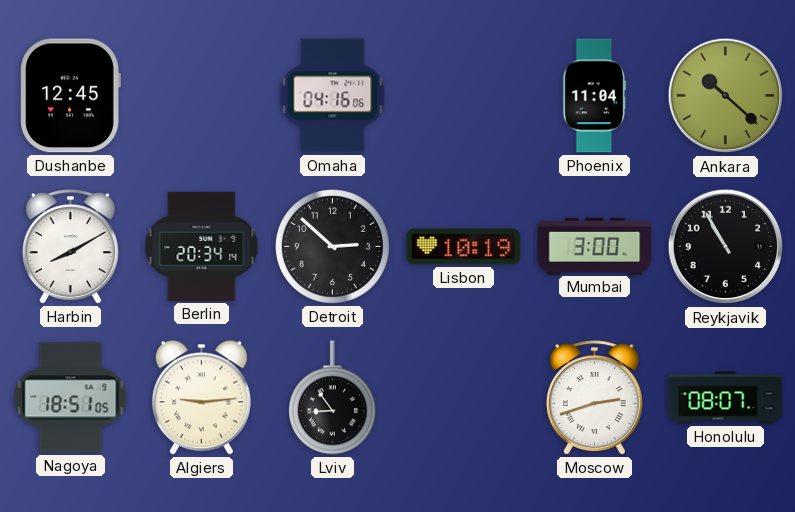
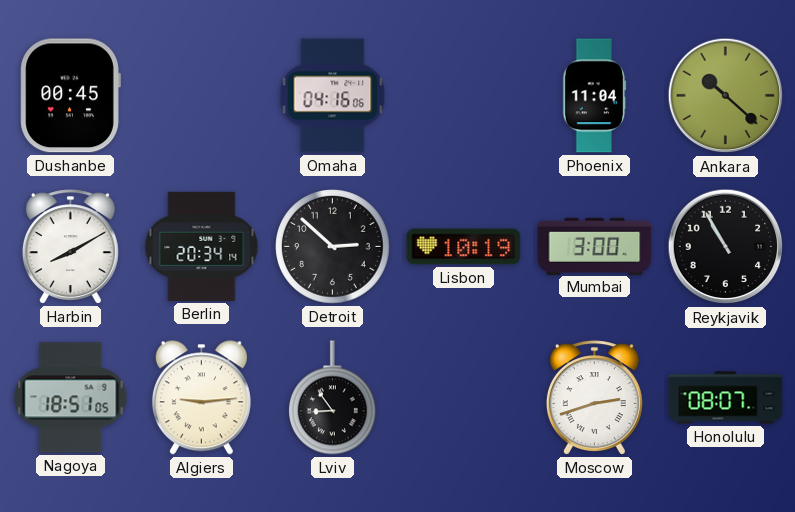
Dushanbe: 12:45 -> 00:45
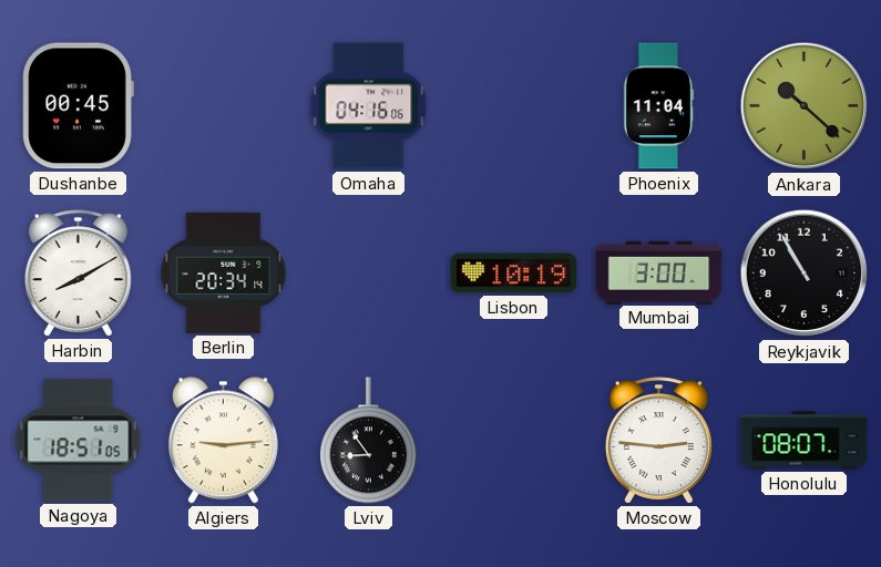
Detroit: 2:52 -> none
Moscow: 2:42 -> 2:46
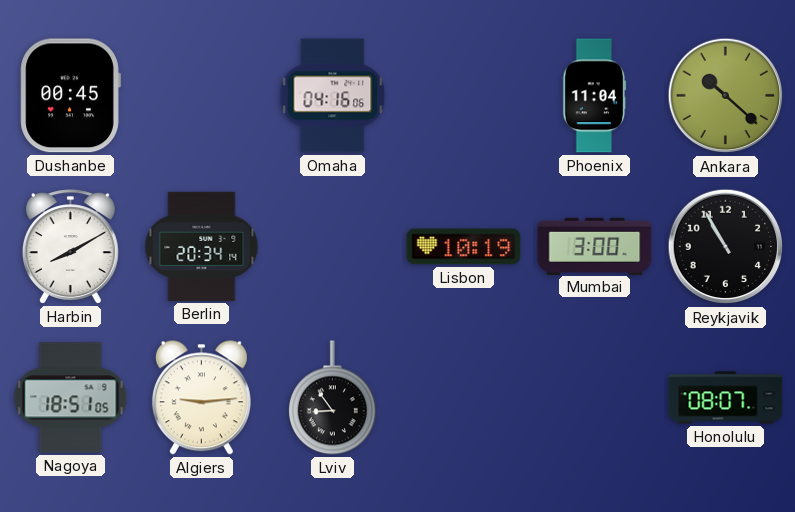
Moscow: 2:46 -> none
